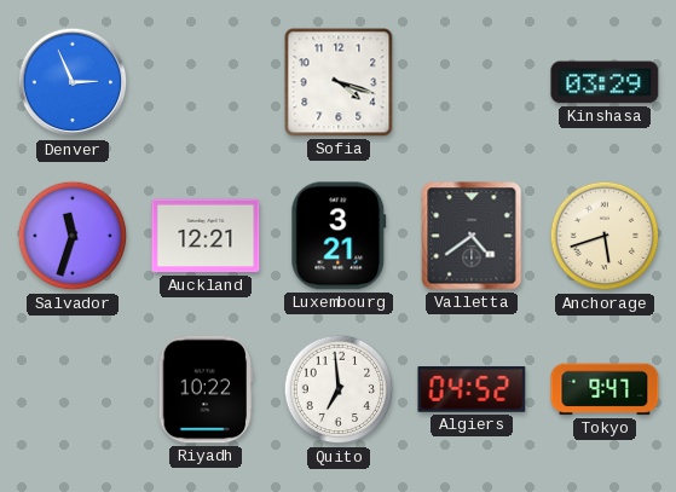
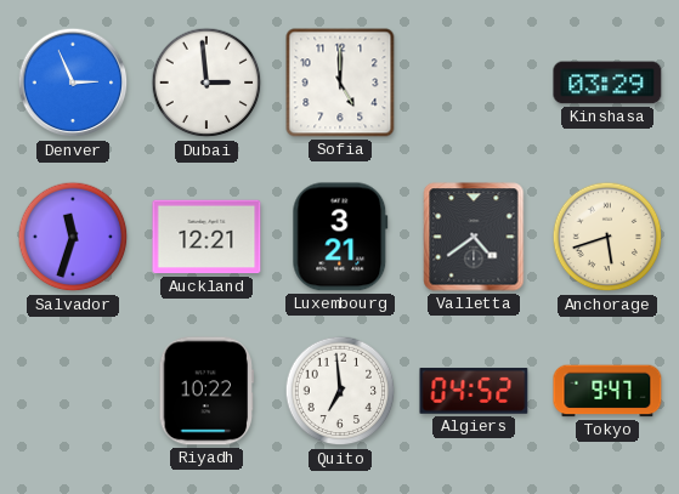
Dubai: none -> 2:59
Sofia: 4:18 -> 5:00
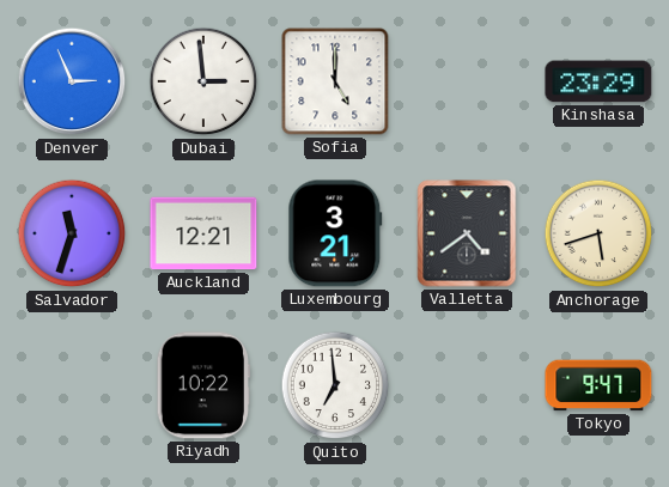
Kinshasa: 03:29 -> 23:29
Algiers: 04:52 -> none
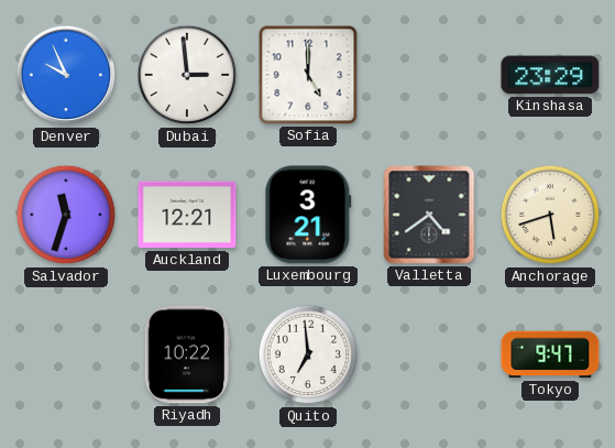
Denver: 2:56 -> 9:56
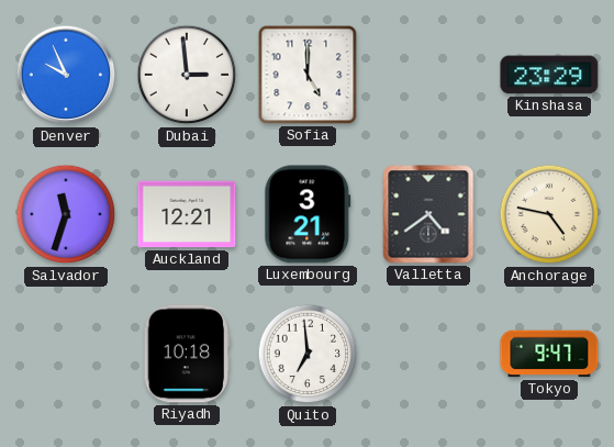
Anchorage: 5:42 -> 4:47
Riyadh: 10:22 -> 10:18
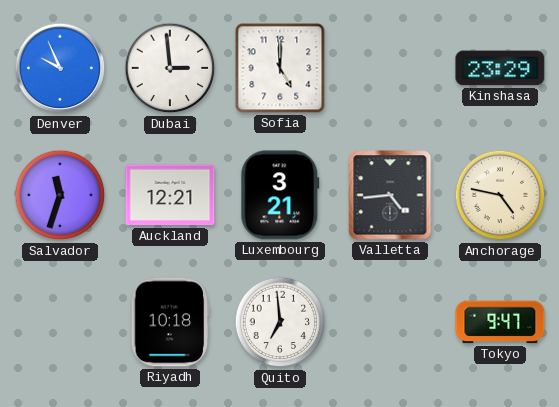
Valletta: 4:39 -> 4:44
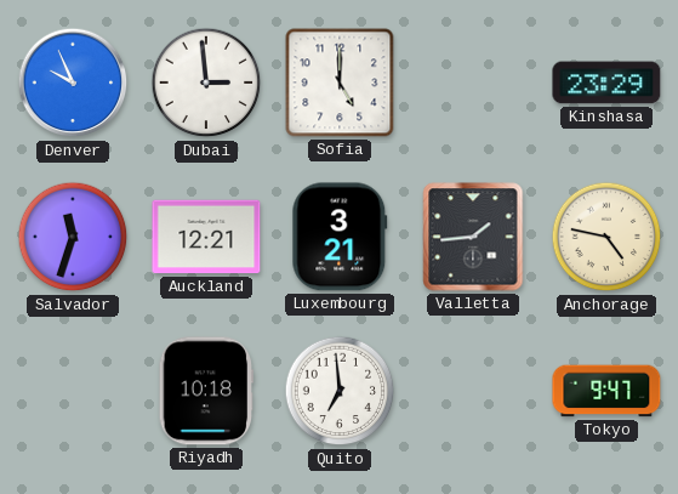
Valletta: 4:44 -> 1:44
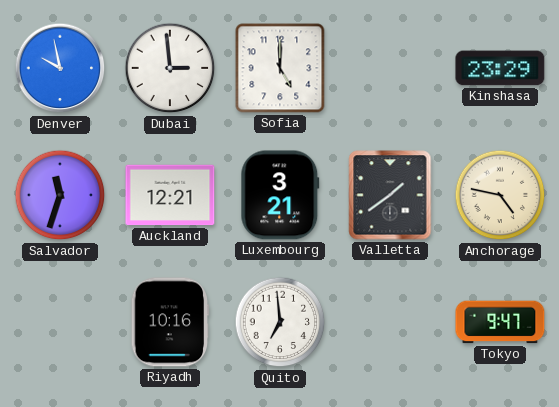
Denver: 9:56 -> 9:58
Valletta: 1:44 -> 1:39
Riyadh: 10:18 -> 10:16
